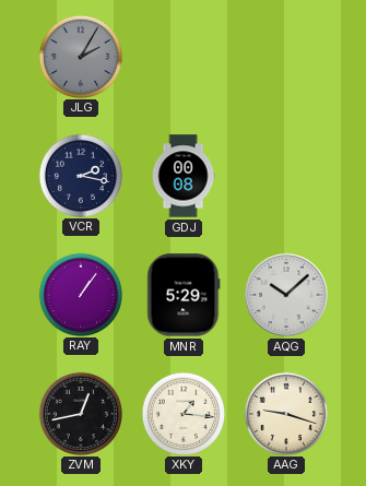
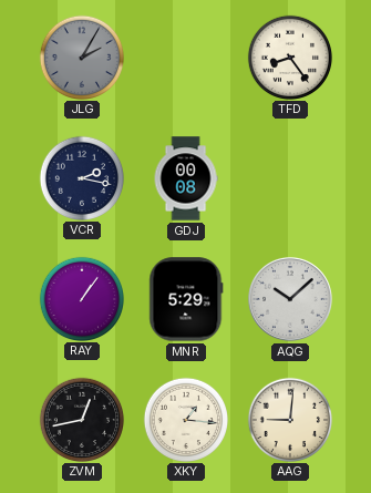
TFD: none -> 8:24
AAG: 9:18 -> 9:01
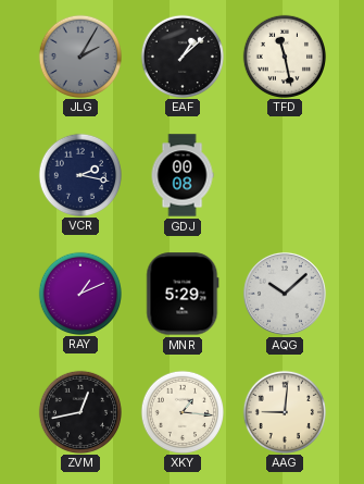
EAF: none -> 1:08
TFD: 8:24 -> 11:28
RAY: 1:06 -> 1:11
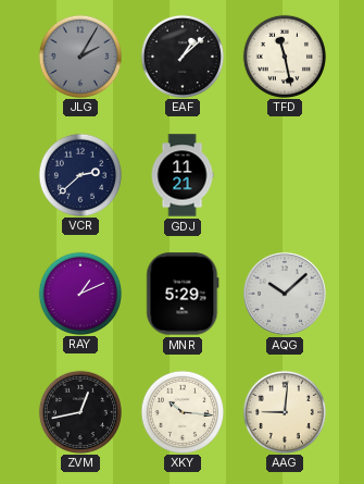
VCR: 2:17 -> 2:38
GDJ: 00:08 -> 11:21
XKY: 1:16 -> 10:16
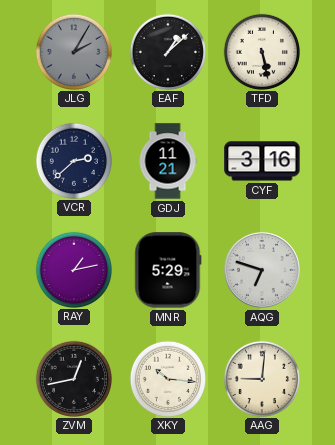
TFD: 11:28 -> 5:28
CYF: none -> 3:16
RAY: 1:11 -> 1:13
AQG: 10:08 -> 6:48
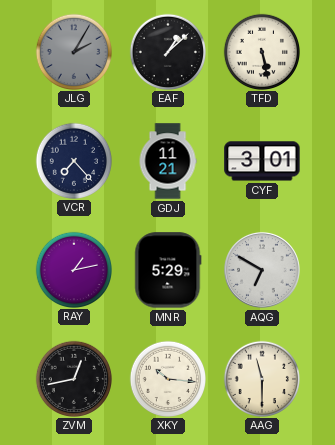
VCR: 2:38 -> 7:23
CYF: 3:16 -> 3:01
AQG: 6:48 -> 6:50
AAG: 9:01 -> 11:30
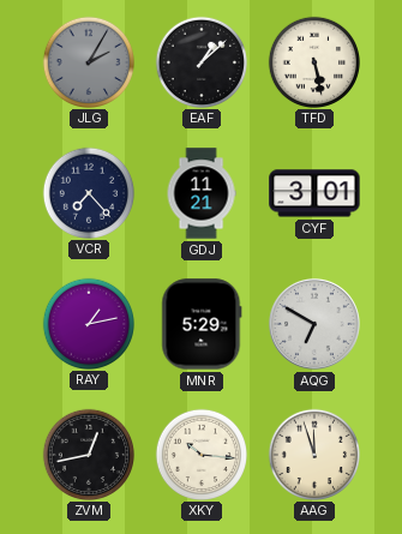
AAG: 11:30 -> 11:57
